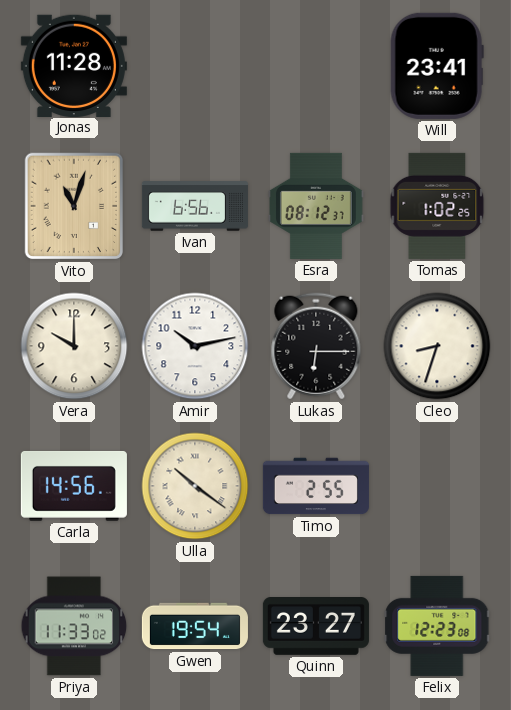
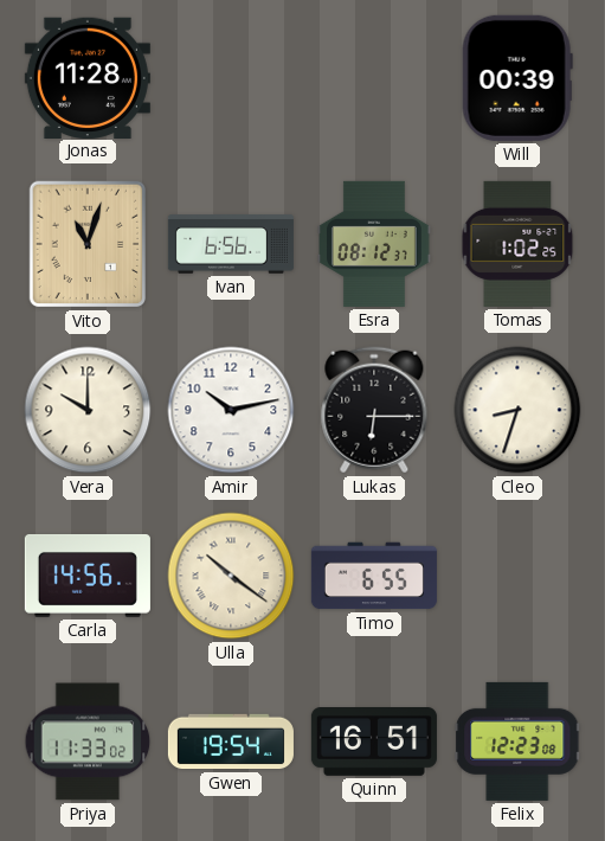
Will: 23:41 -> 00:39
Timo: 2:55 -> 6:55
Quinn: 23:27 -> 16:51
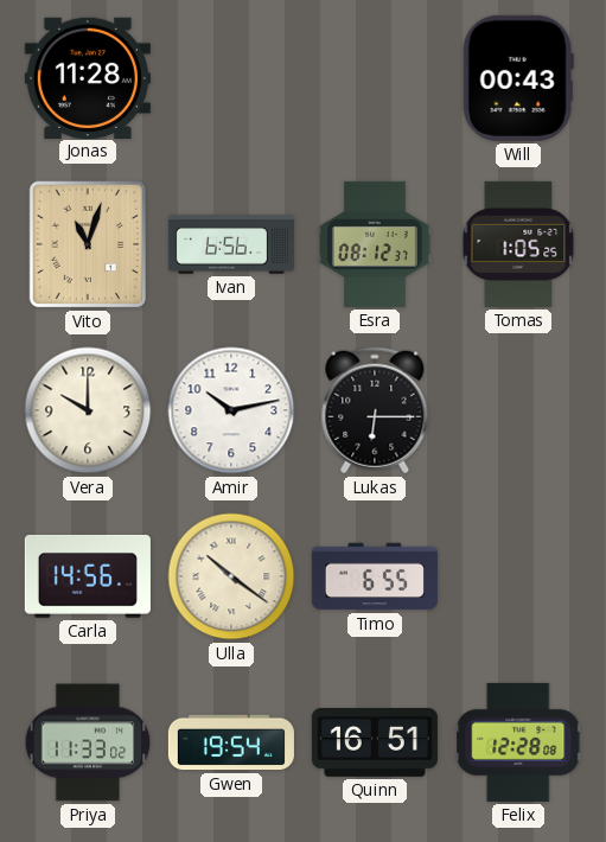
Will: 00:39 -> 00:43
Tomas: 1:02 -> 1:05
Cleo: 8:33 -> none
Felix: 12:23 -> 12:28
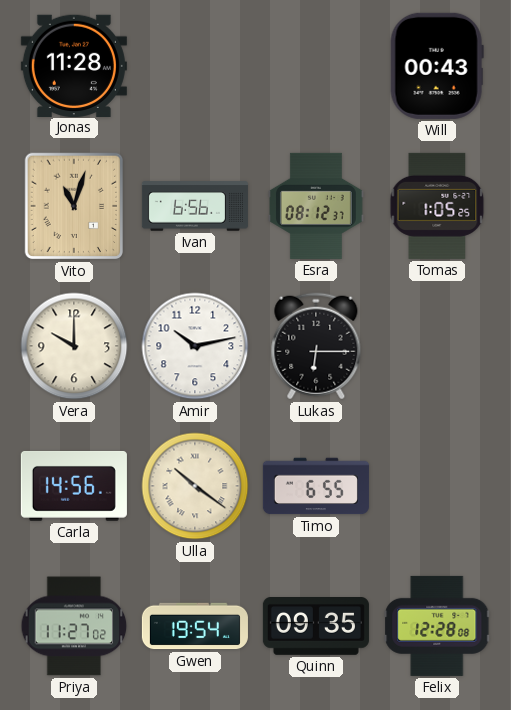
Priya: 11:33 -> 11:27
Quinn: 16:51 -> 09:35
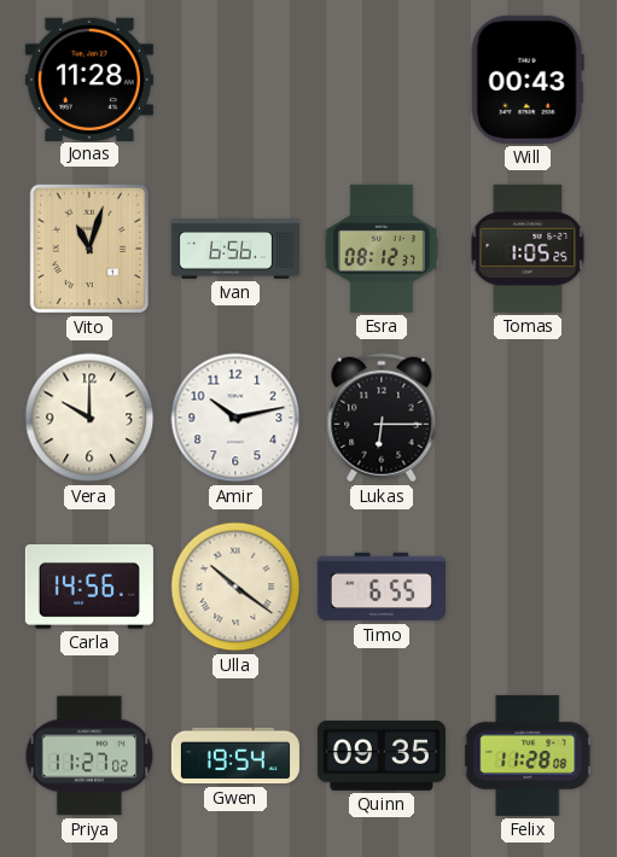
Felix: 12:28 -> 11:28
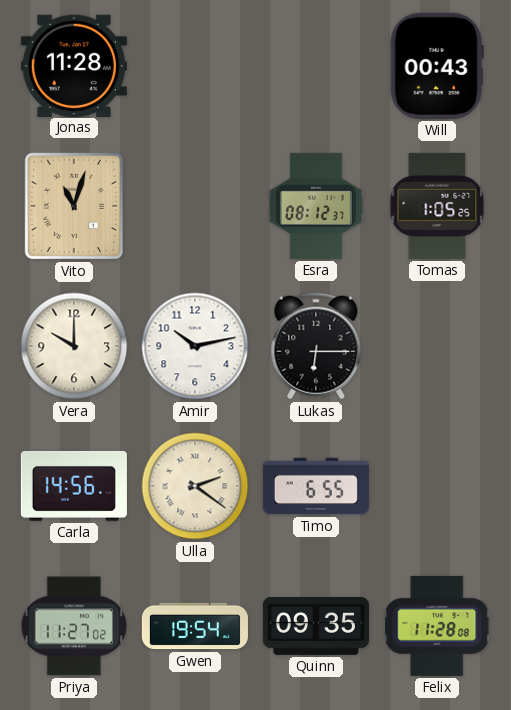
Ivan: 6:56 -> none
Ulla: 10:21 -> 2:21
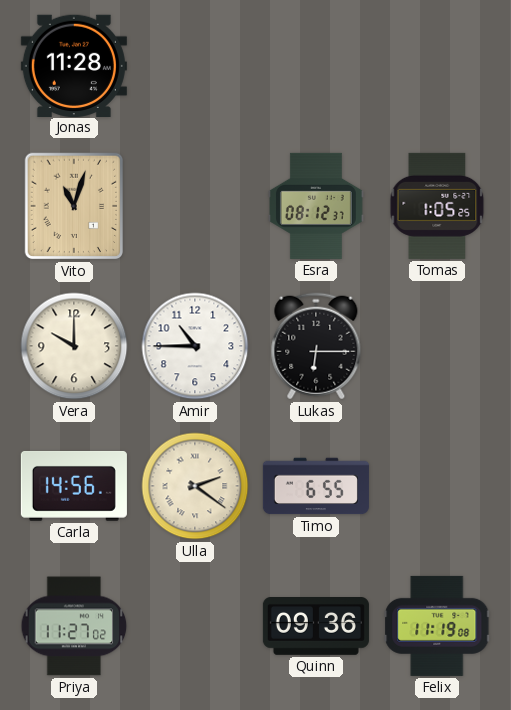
Will: 00:43 -> none
Amir: 10:13 -> 10:45
Gwen: 19:54 -> none
Quinn: 09:35 -> 09:36
Felix: 11:28 -> 11:19
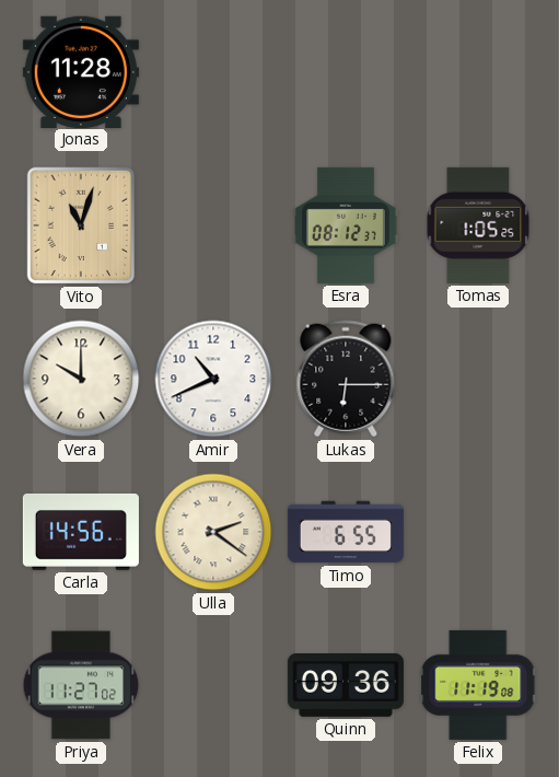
Amir: 10:45 -> 10:41
